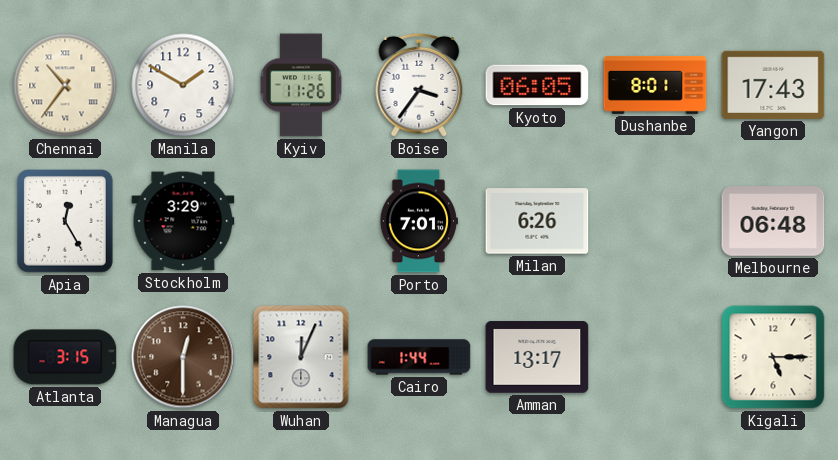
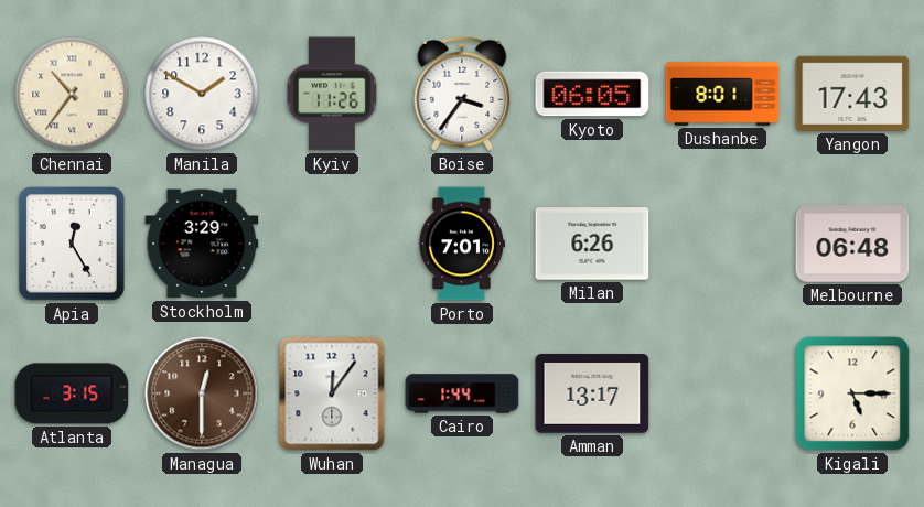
Wuhan: 12:04 -> 12:06
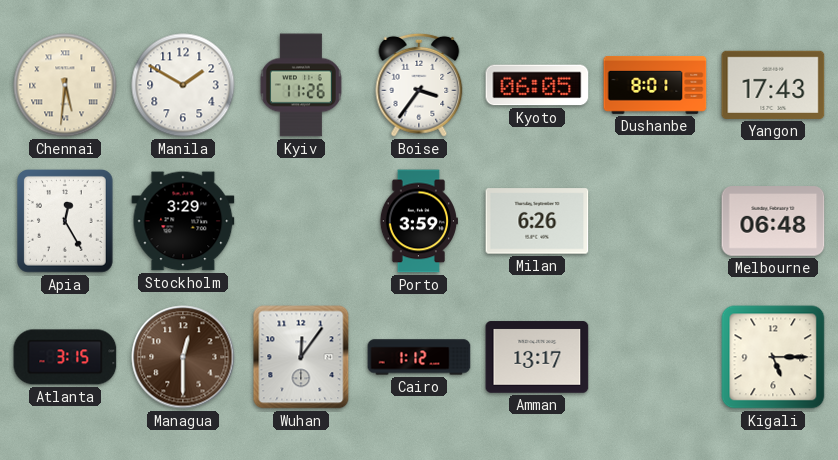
Chennai: 10:36 -> 5:31
Porto: 7:01 -> 3:59
Cairo: 1:44 -> 1:12
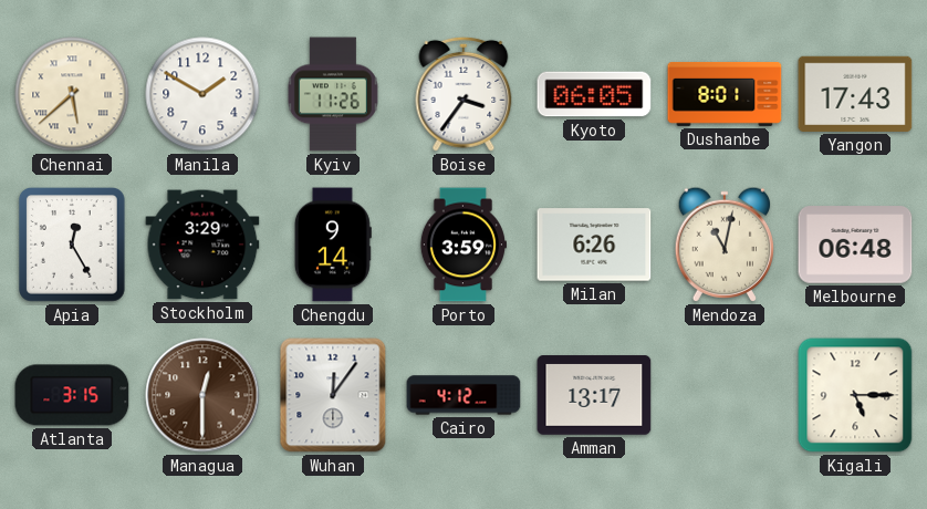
Chennai: 5:31 -> 5:38
Chengdu: none -> 9:14
Mendoza: none -> 11:02
Cairo: 1:12 -> 4:12
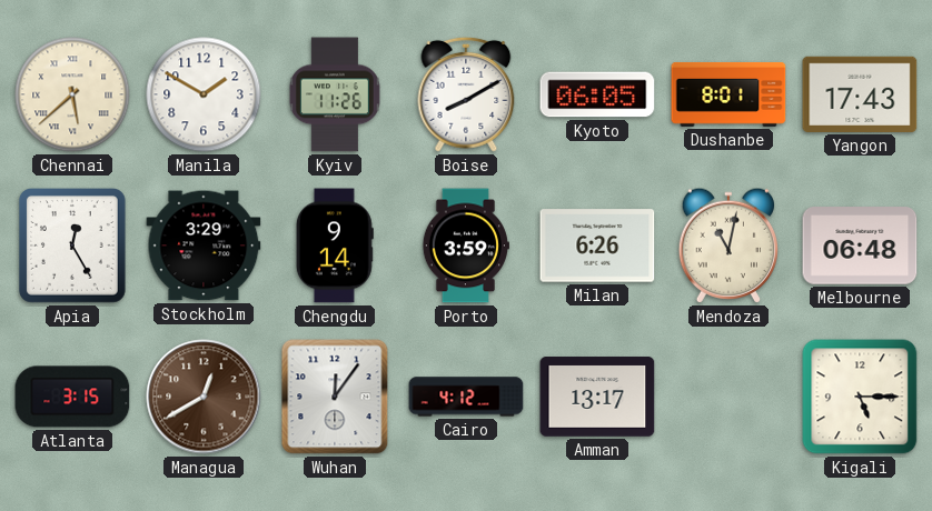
Boise: 3:36 -> 8:10
Managua: 12:30 -> 12:40
